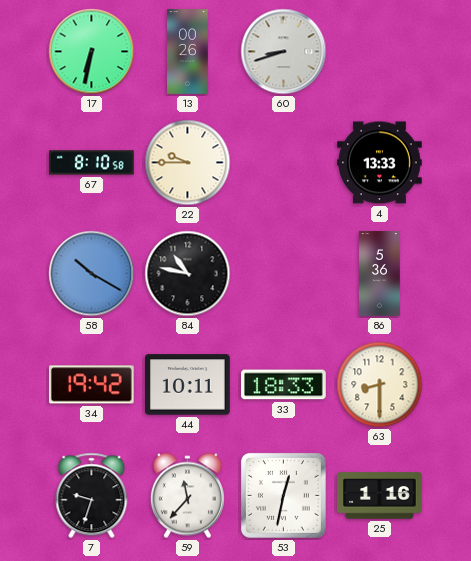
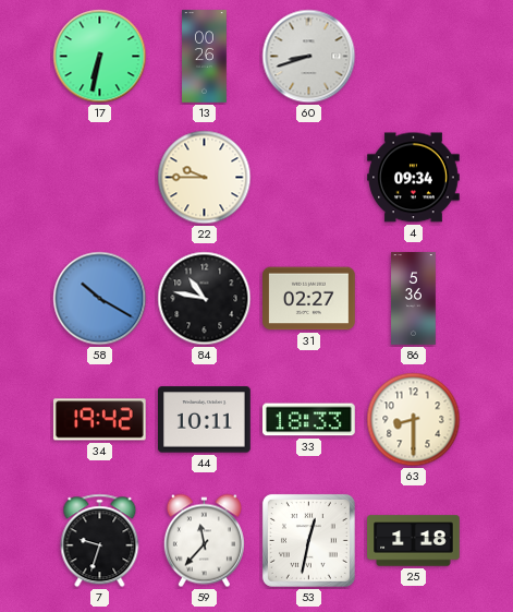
67: 8:10 -> none
4: 13:33 -> 09:34
31: none -> 02:27
25: 1:16 -> 1:18
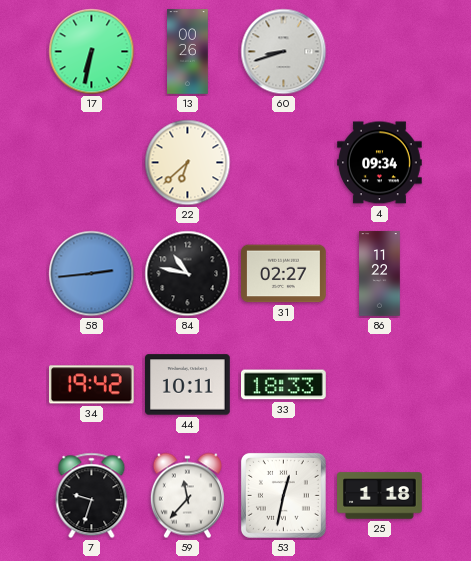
22: 9:45 -> 6:38
58: 10:20 -> 2:44
86: 5:36 -> 11:22
63: 8:30 -> none
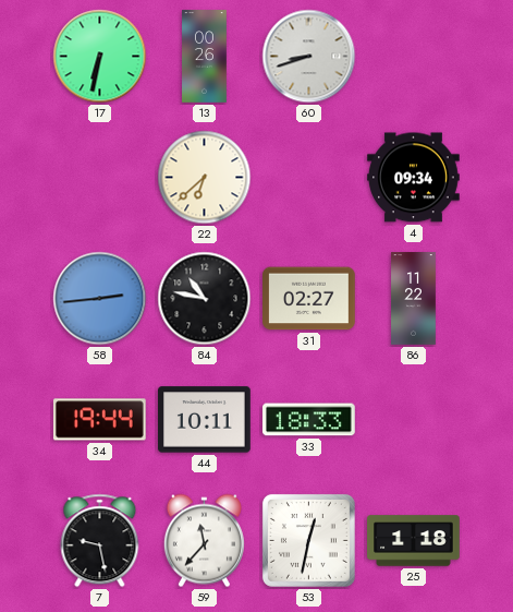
34: 19:42 -> 19:44
7: 9:33 -> 9:28
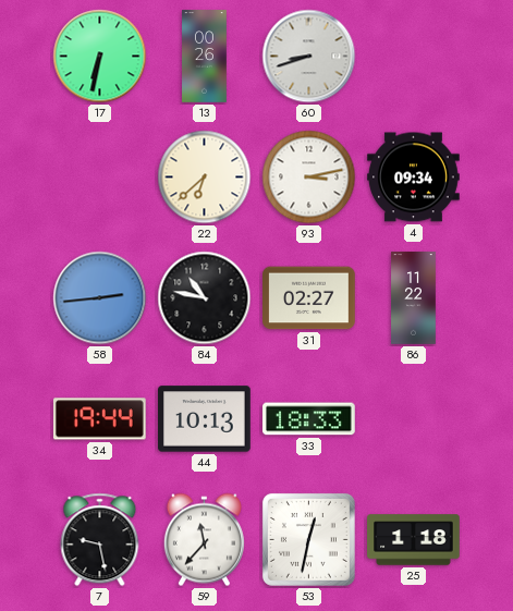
93: none -> 3:13
44: 10:11 -> 10:13
